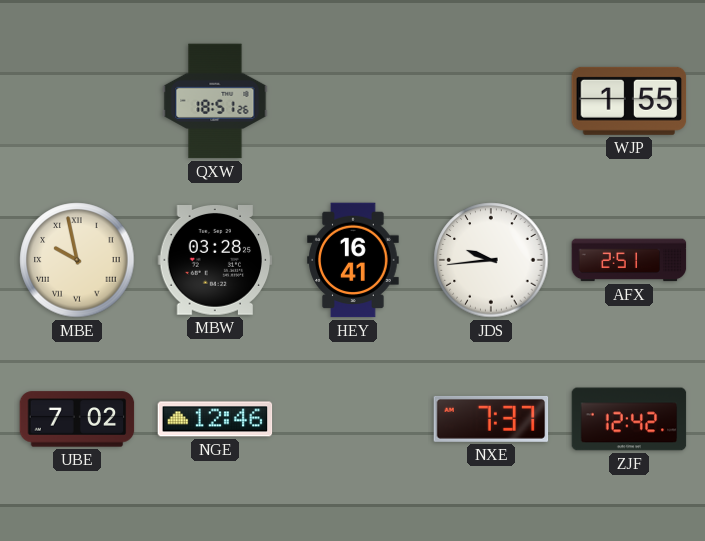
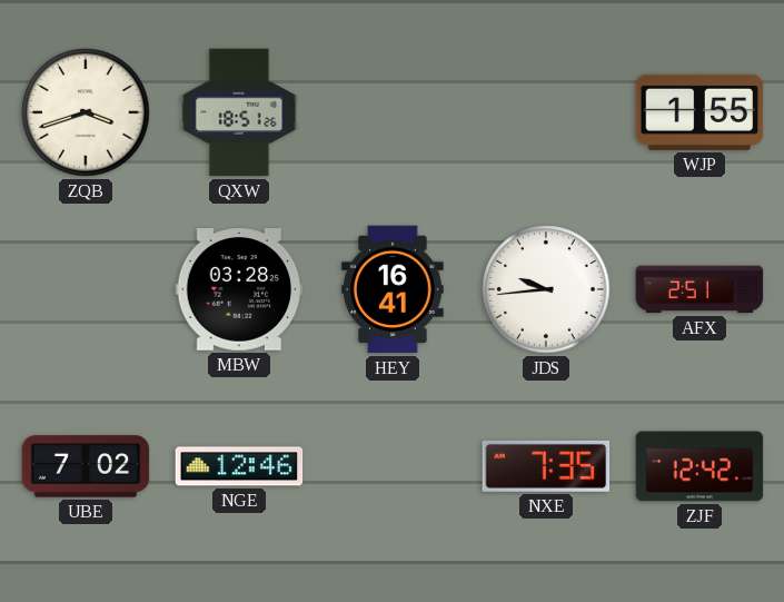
ZQB: none -> 3:42
MBE: 9:58 -> none
NXE: 7:37 -> 7:35
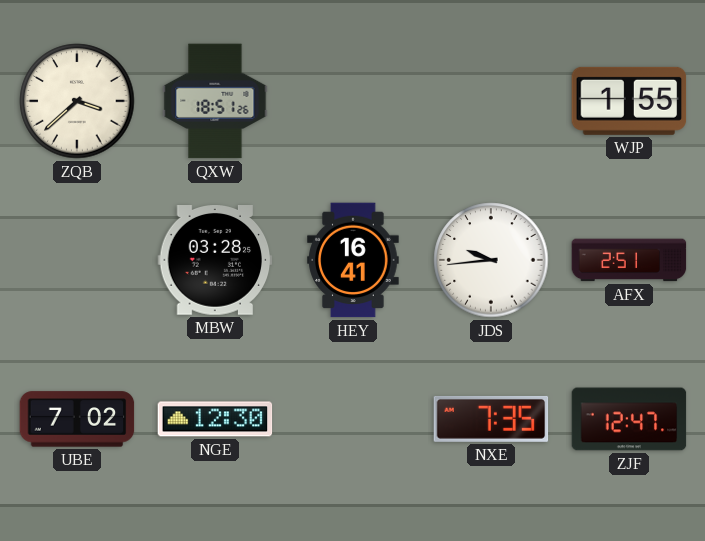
ZQB: 3:42 -> 3:38
NGE: 12:46 -> 12:30
ZJF: 12:42 -> 12:47
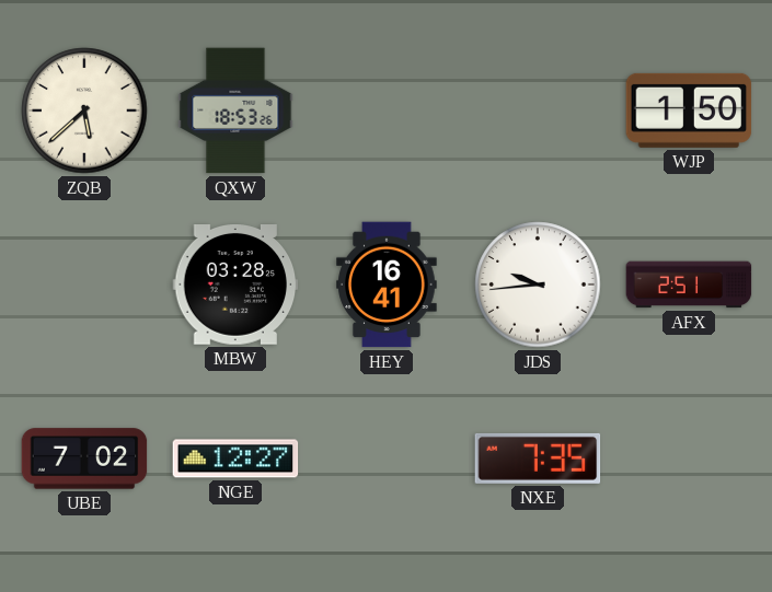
ZQB: 3:38 -> 5:38
QXW: 18:51 -> 18:53
WJP: 1:55 -> 1:50
NGE: 12:30 -> 12:27
ZJF: 12:47 -> none
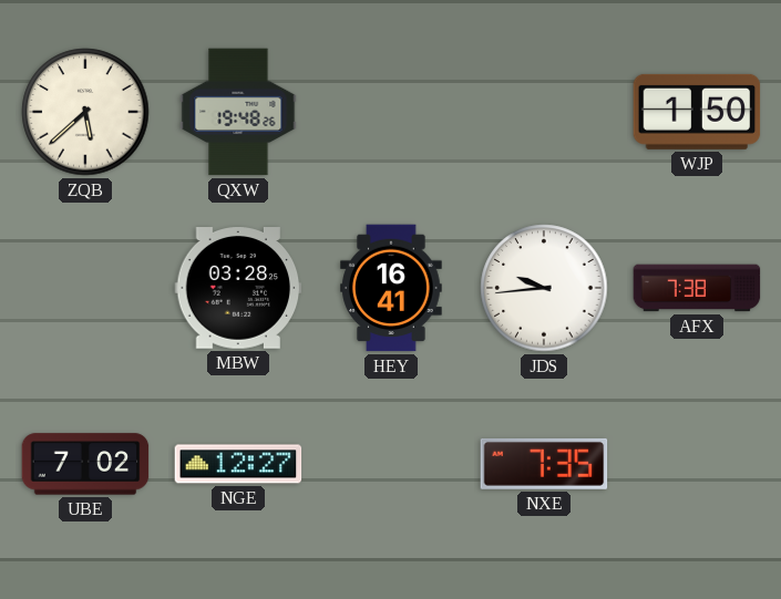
QXW: 18:53 -> 19:48
AFX: 2:51 -> 7:38
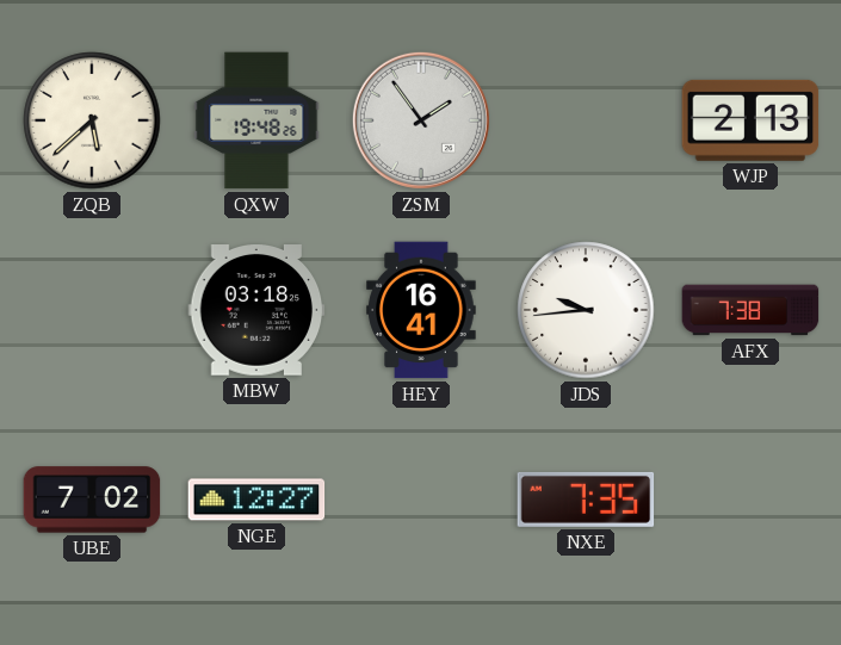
ZSM: none -> 1:54
WJP: 1:50 -> 2:13
MBW: 03:28 -> 03:18
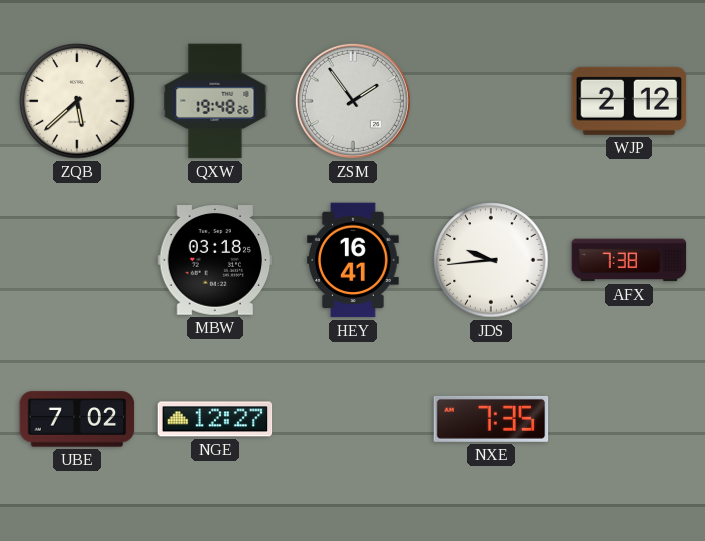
WJP: 2:13 -> 2:12
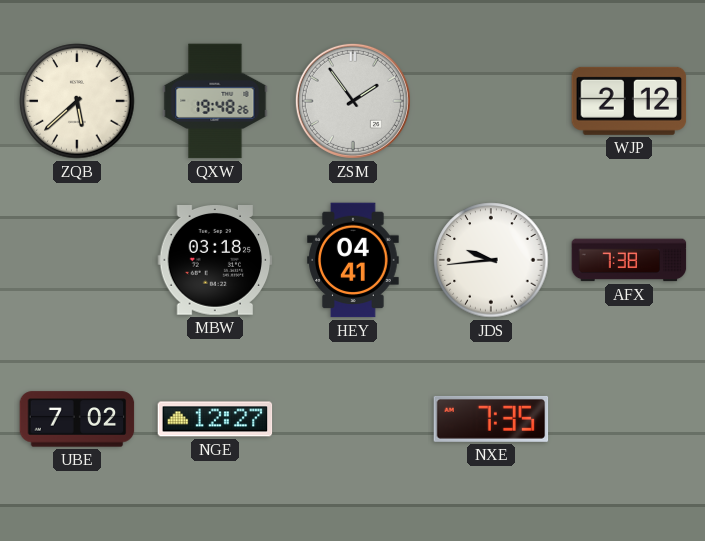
HEY: 16:41 -> 04:41
